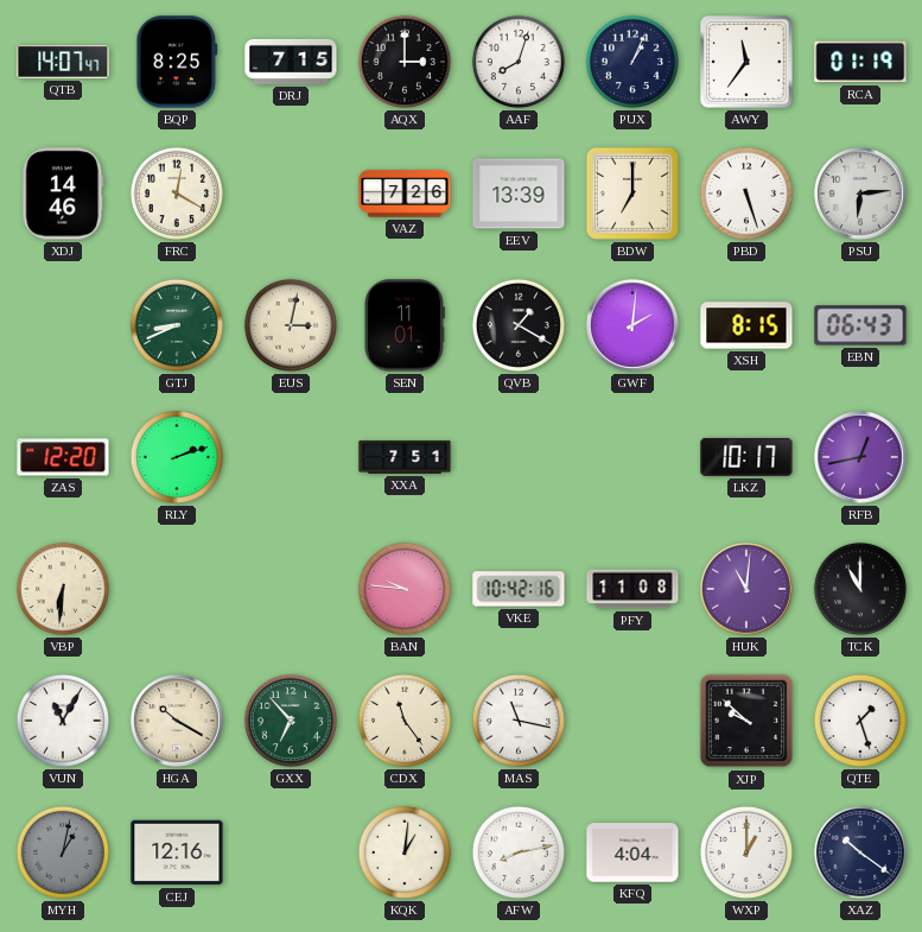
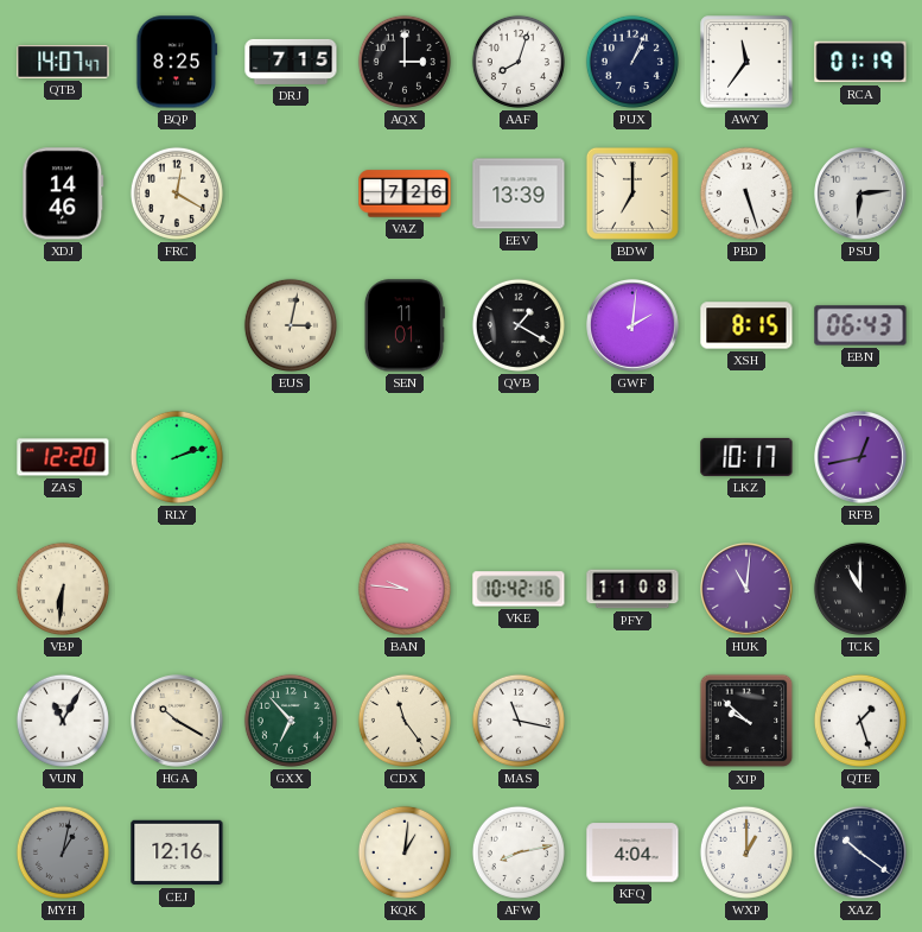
GTJ: 8:41 -> none
XXA: 7:51 -> none
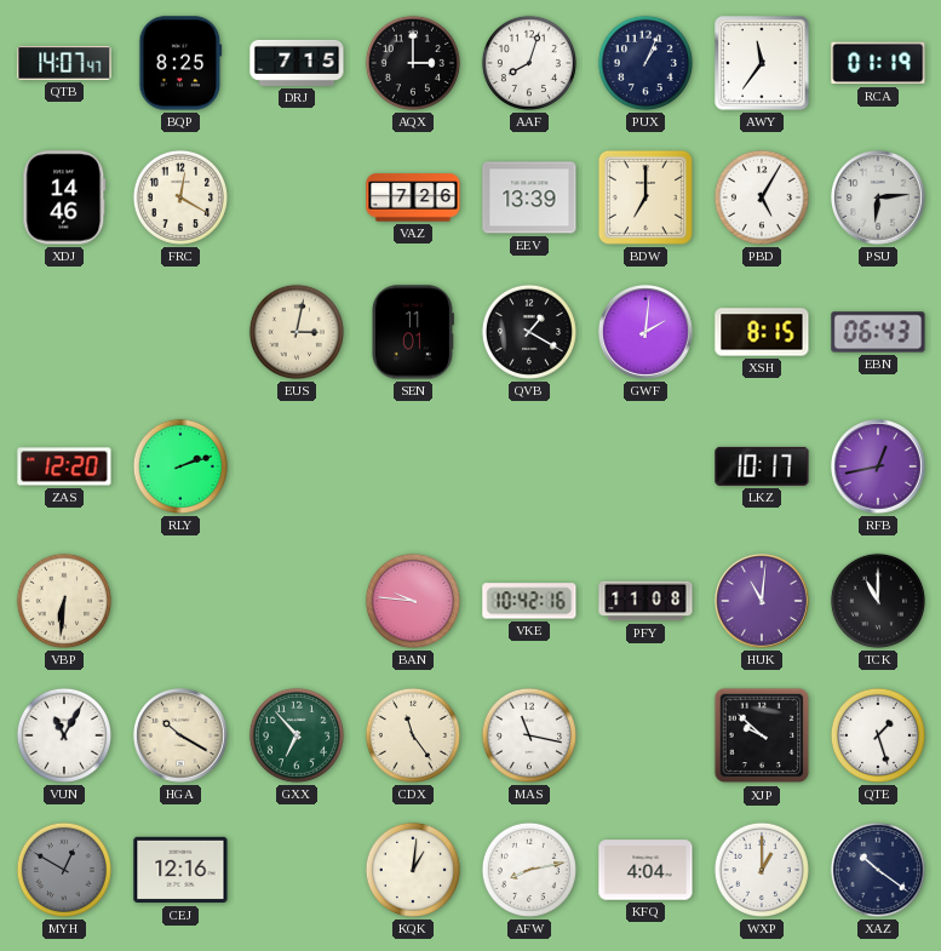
PBD: 5:27 -> 5:05
MYH: 1:02 -> 12:50
